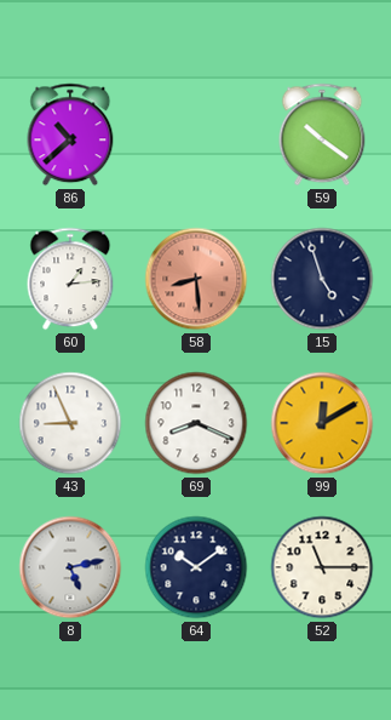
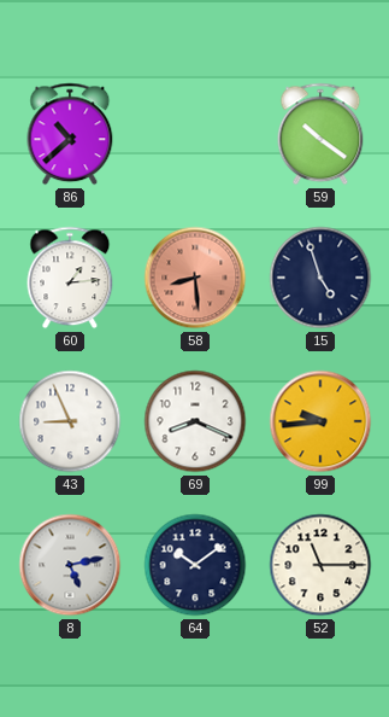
99: 12:10 -> 9:44
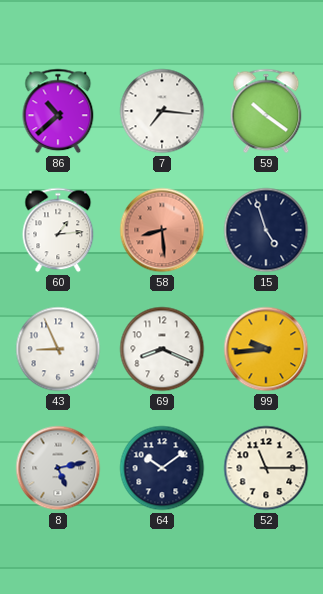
7: none -> 7:16
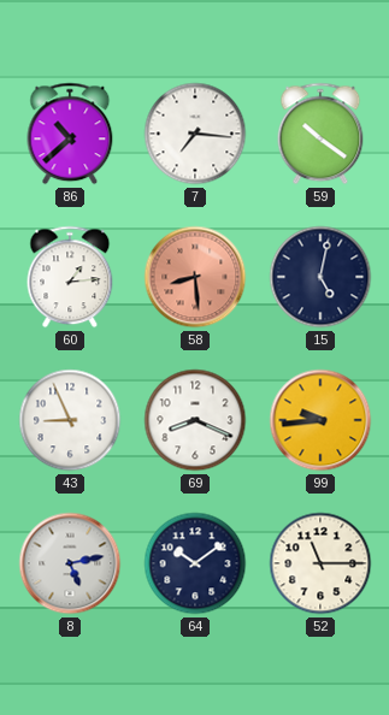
15: 4:57 -> 5:02
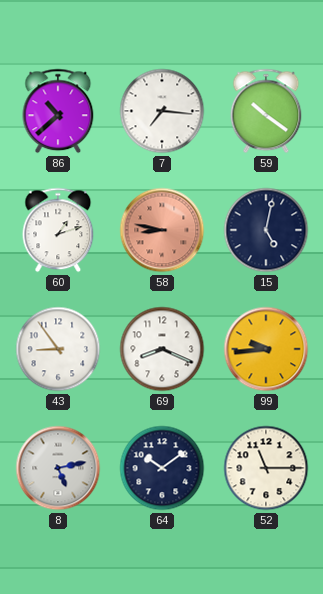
60: 1:14 -> 1:12
58: 8:29 -> 8:47
43: 8:56 -> 8:54
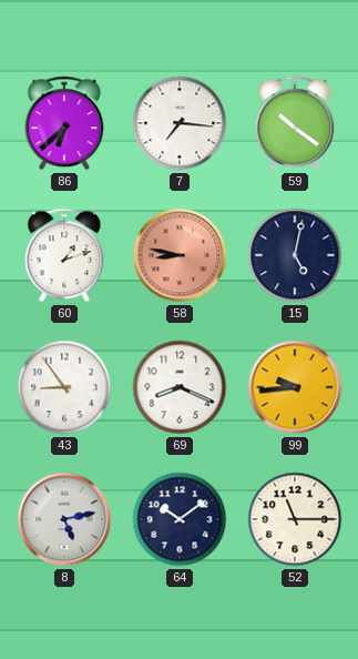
86: 10:38 -> 6:38
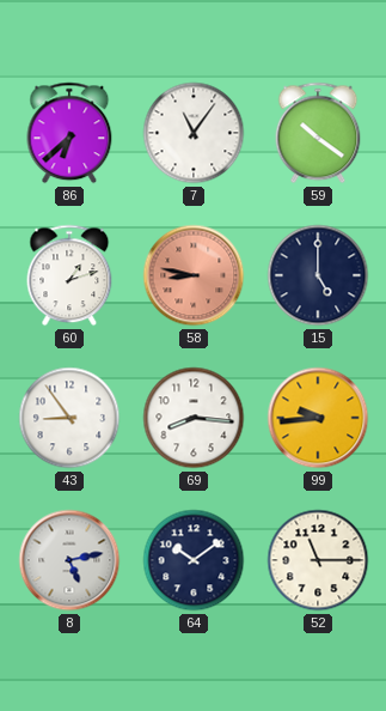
7: 7:16 -> 11:06
15: 5:02 -> 5:00
69: 8:19 -> 8:16
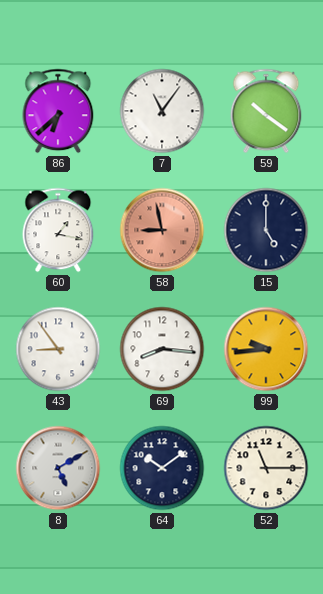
60: 1:12 -> 1:17
58: 8:47 -> 8:58
8: 5:13 -> 5:10
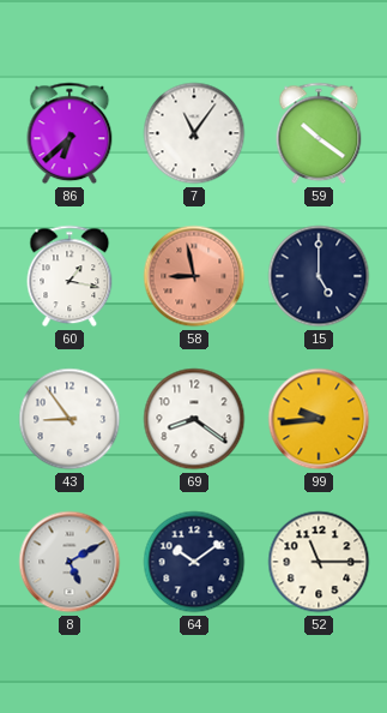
69: 8:16 -> 8:21
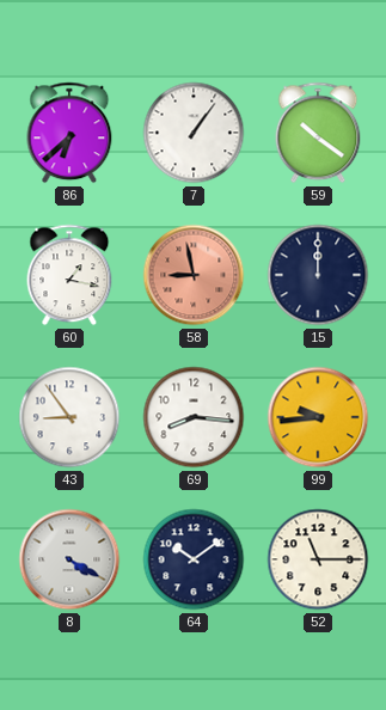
7: 11:06 -> 1:06
15: 5:00 -> 12:00
69: 8:21 -> 8:16
8: 5:10 -> 4:20
